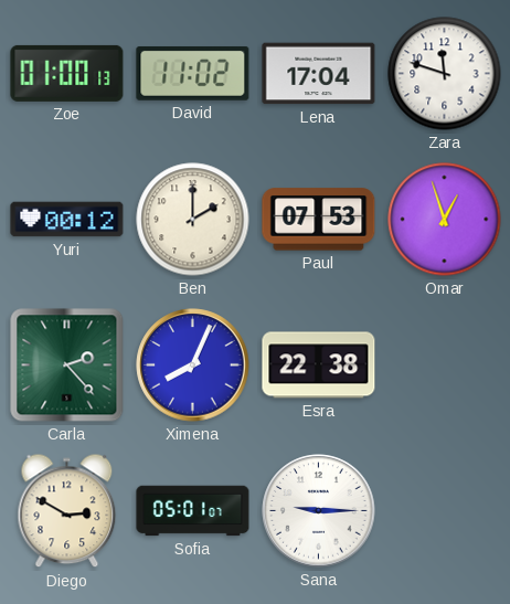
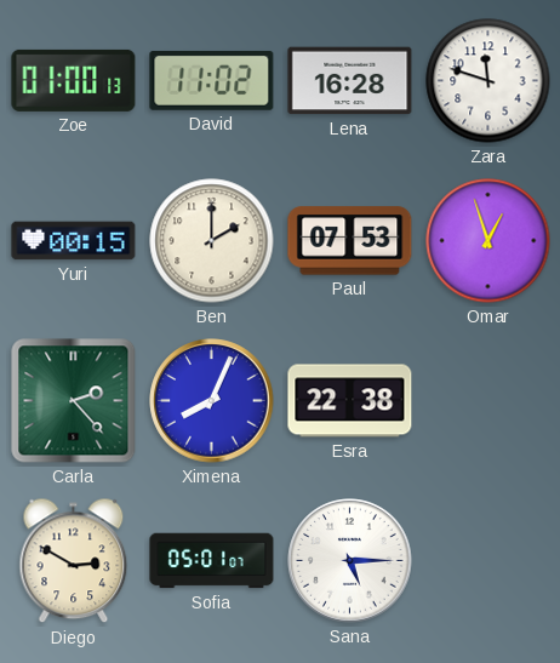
Lena: 17:04 -> 16:28
Yuri: 00:12 -> 00:15
Sana: 9:15 -> 5:15
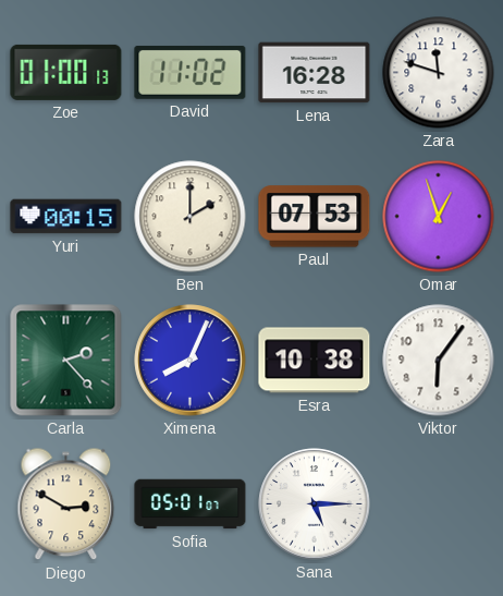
Esra: 22:38 -> 10:38
Viktor: none -> 6:06
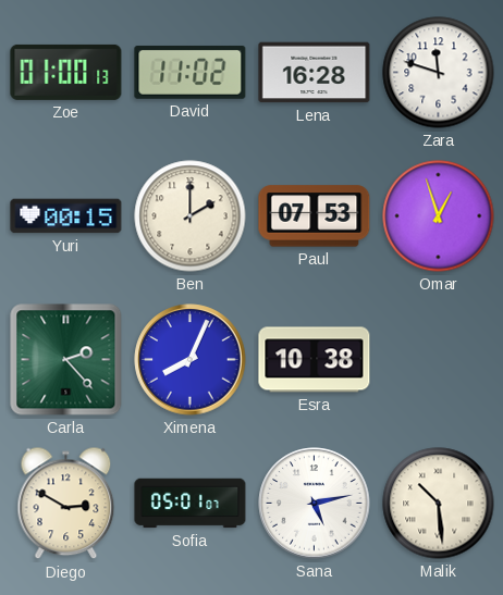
Viktor: 6:06 -> none
Sana: 5:15 -> 5:13
Malik: none -> 10:29
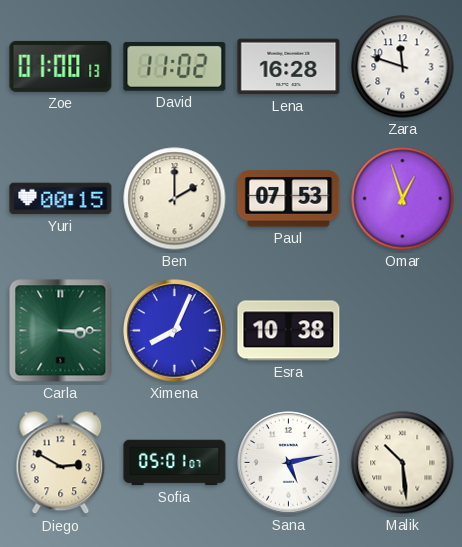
Carla: 2:23 -> 3:15
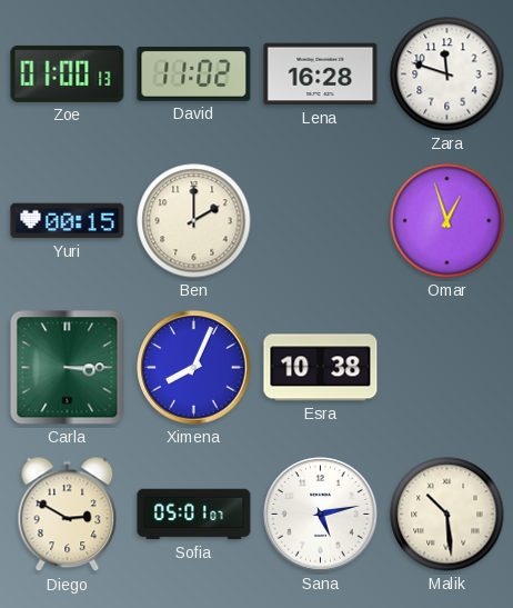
Paul: 07:53 -> none
